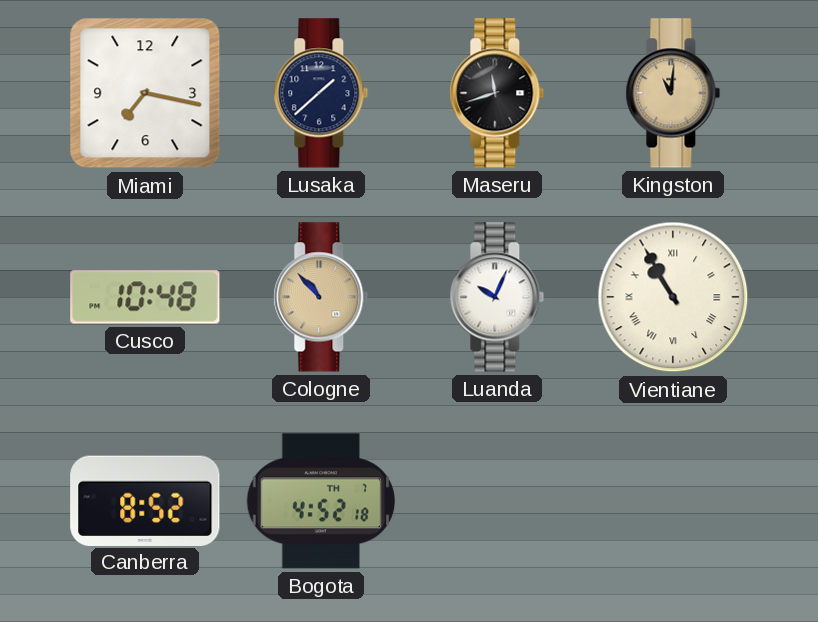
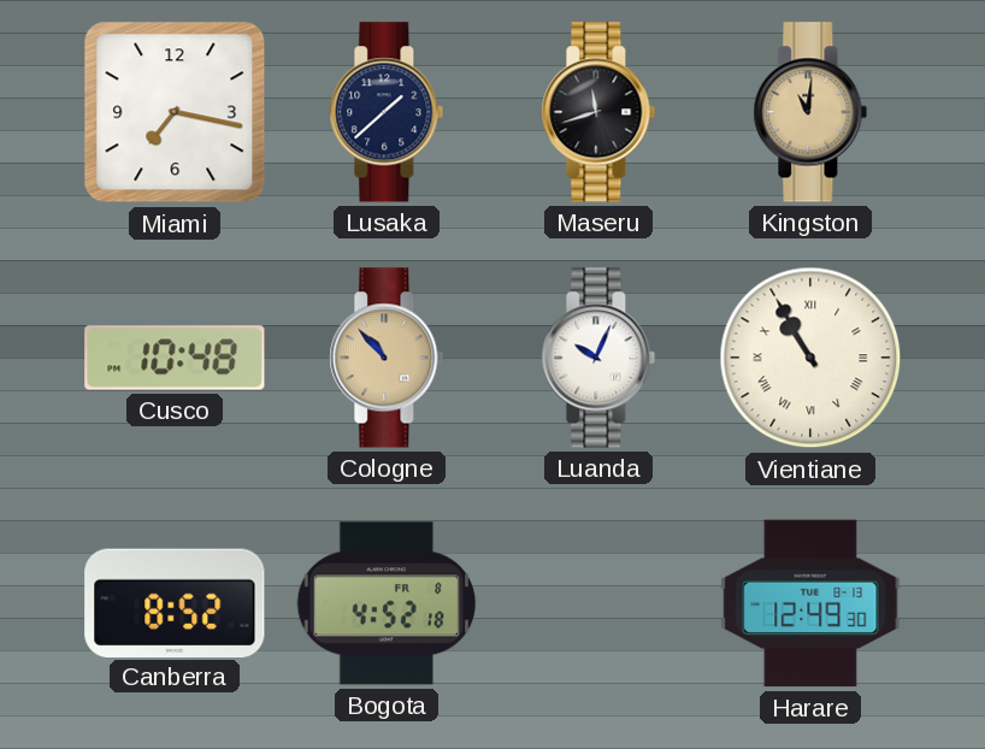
Bogota date: TH 7 -> FR 8
Harare: none -> 12:49
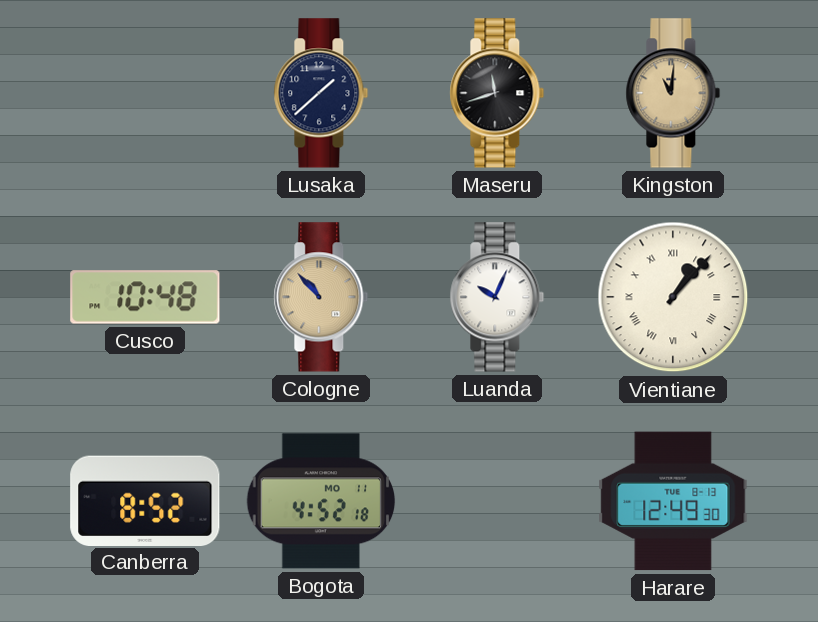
Miami: 7:17 -> none
Vientiane: 10:55 -> 1:07
Bogota date: FR 8 -> MO 11
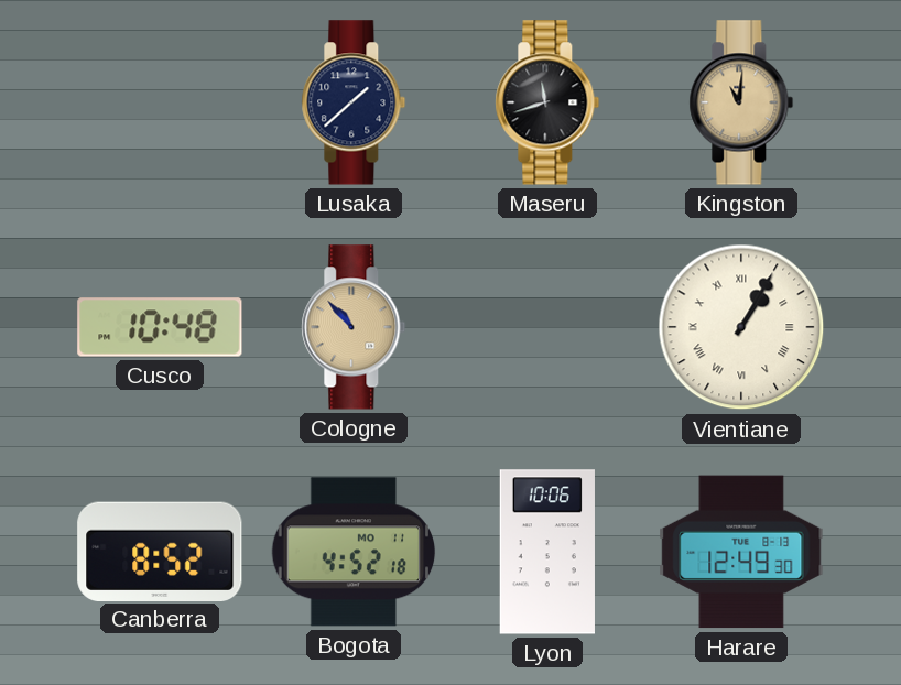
Luanda: 10:04 -> none
Vientiane: 1:07 -> 1:05
Lyon: none -> 10:06
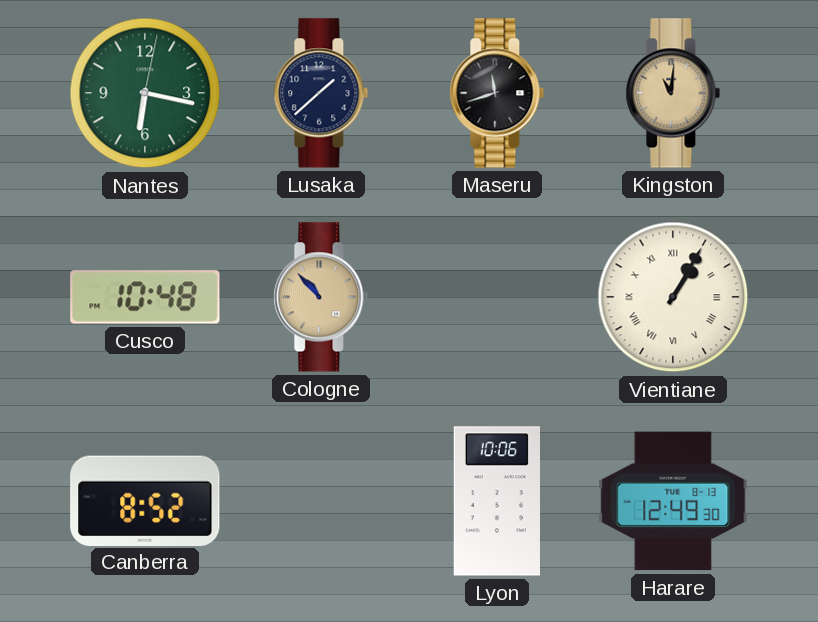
Nantes: none -> 6:17
Bogota: 4:52 -> none
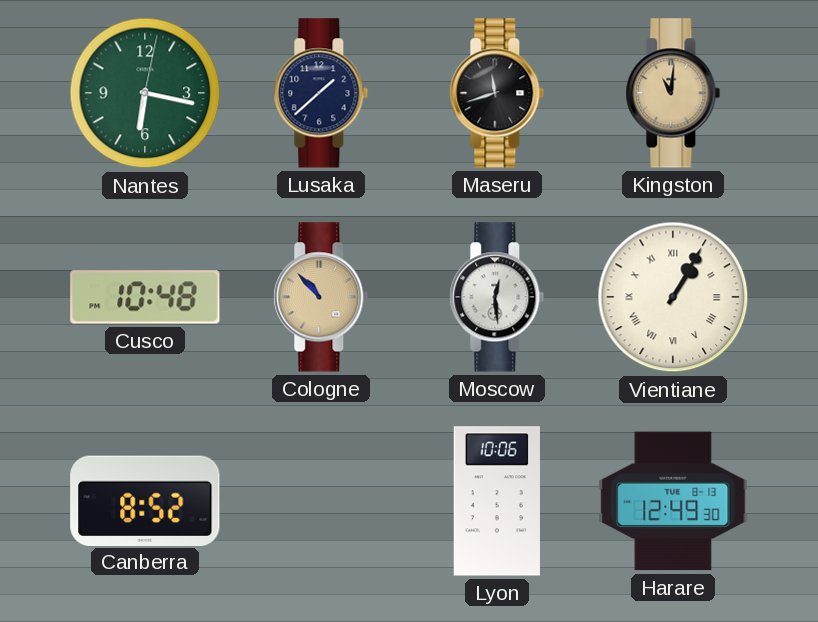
Moscow: none -> 12:29
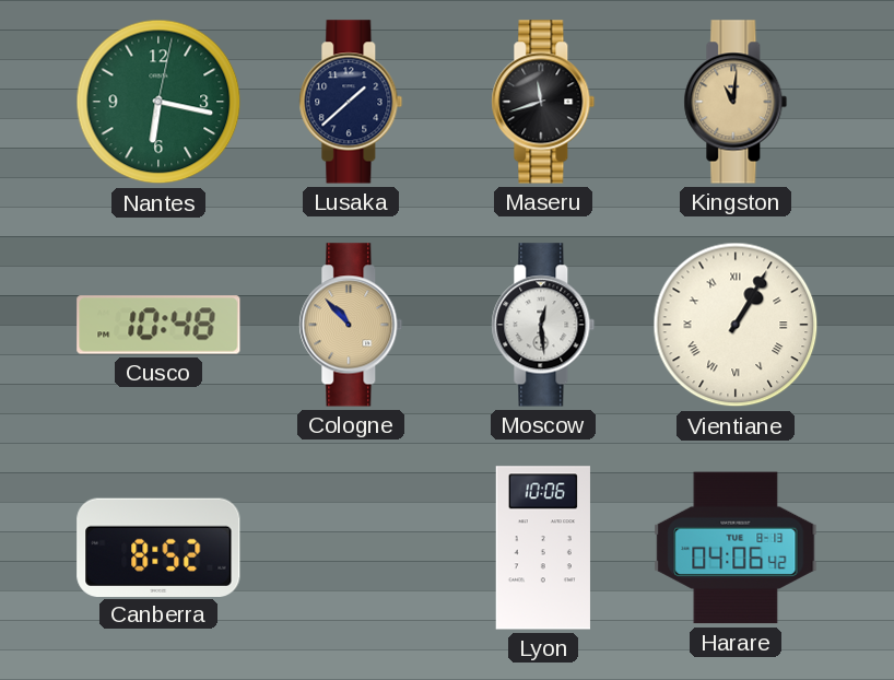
Harare: 12:49 -> 04:06
